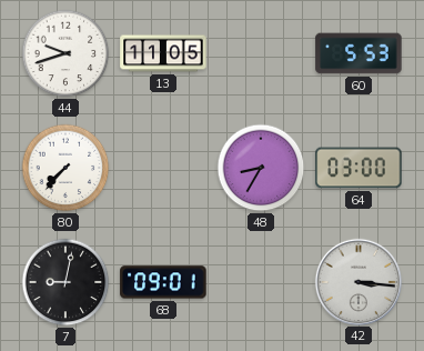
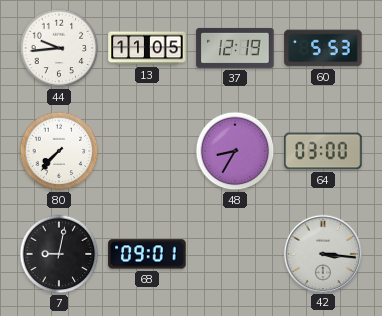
44: 9:42 -> 9:44
37: none -> 12:19
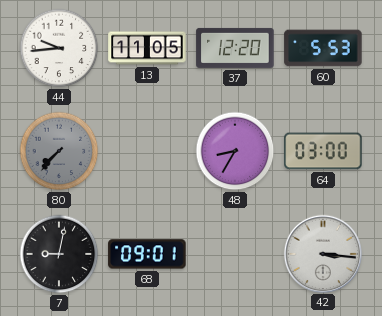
37: 12:19 -> 12:20
80 dial: white -> grey
